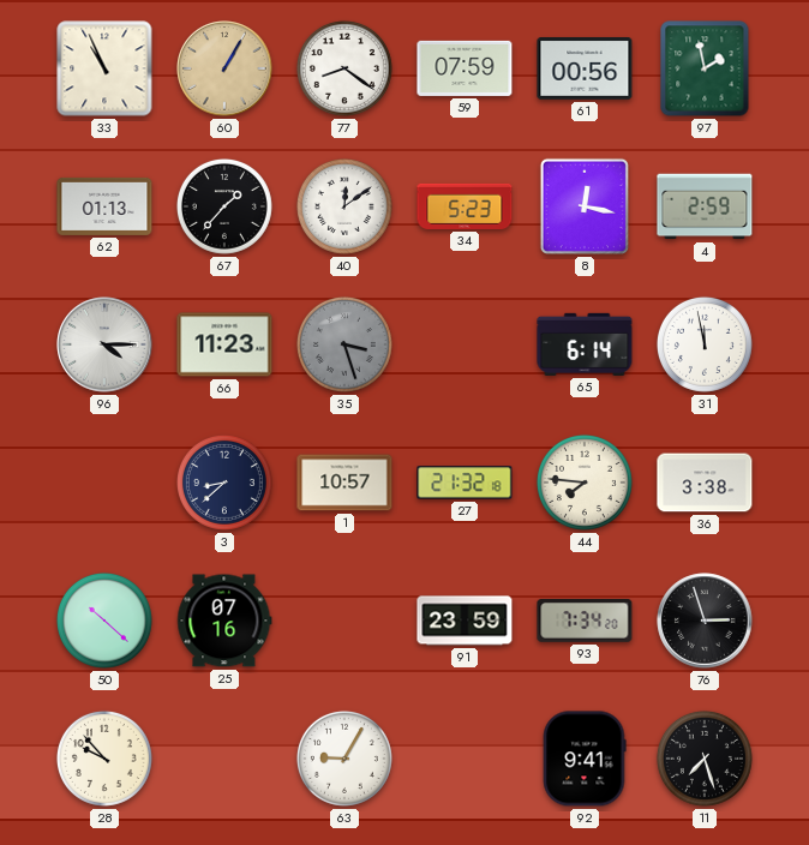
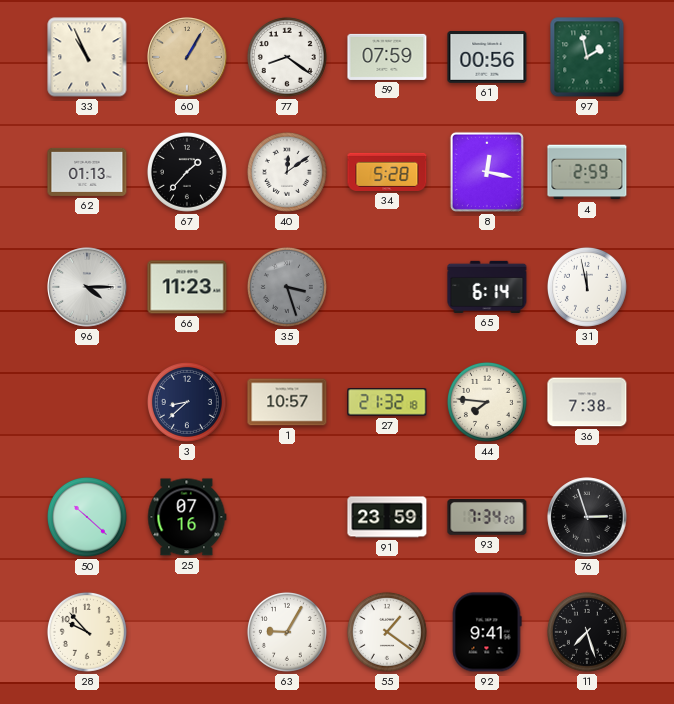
34: 5:23 -> 5:28
36: 3:38 -> 7:38
55: none -> 1:21
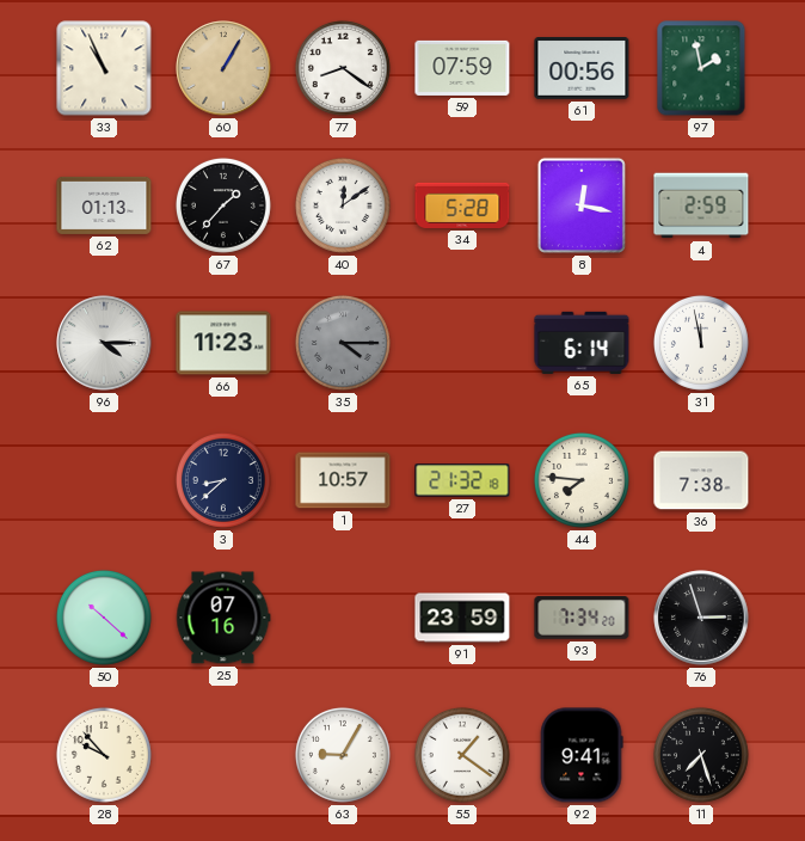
35: 3:27 -> 4:15
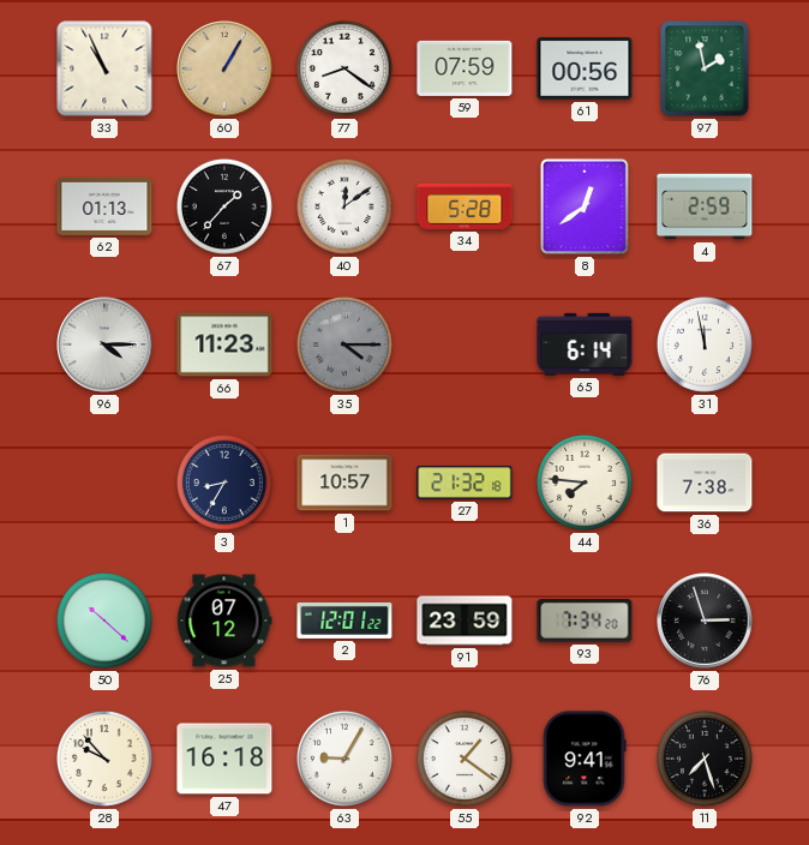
8: 12:17 -> 12:39
3: 8:38 -> 8:35
25: 07:16 -> 07:12
2: none -> 12:01
47: none -> 16:18
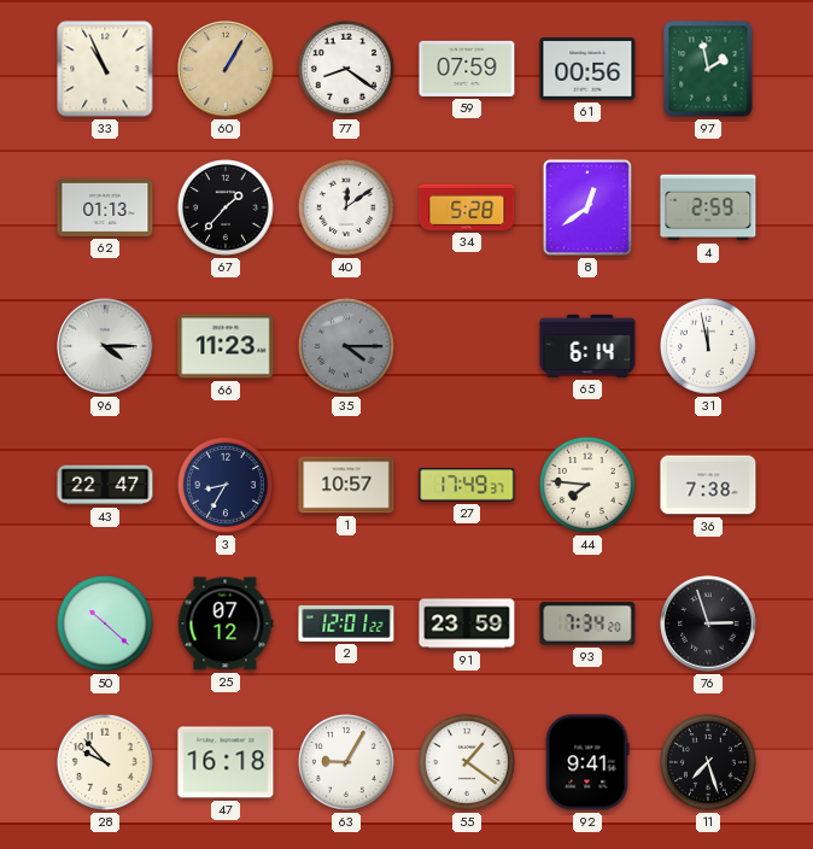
43: none -> 22:47
27: 21:32 -> 17:49
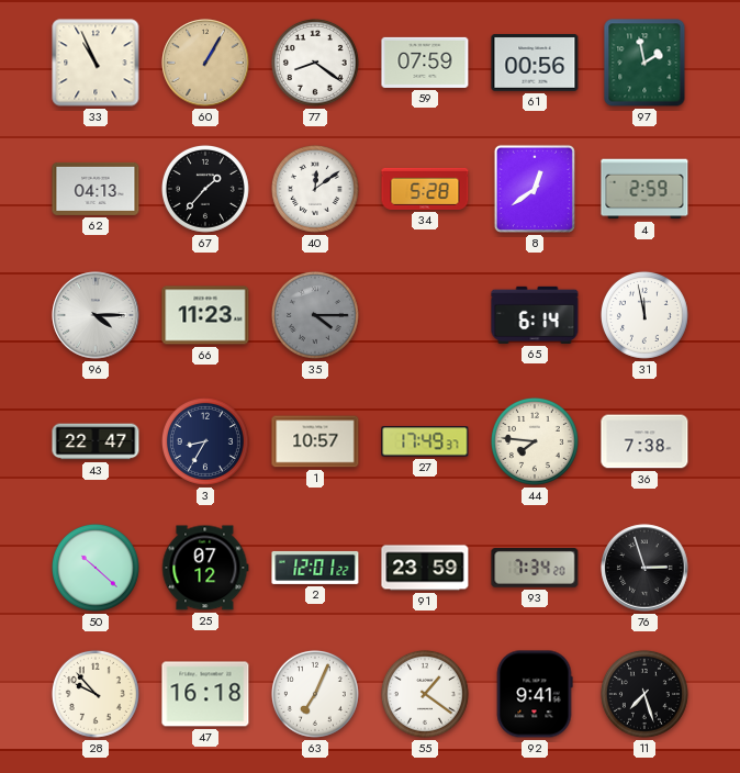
62: 01:13 -> 04:13
63: 9:05 -> 7:04
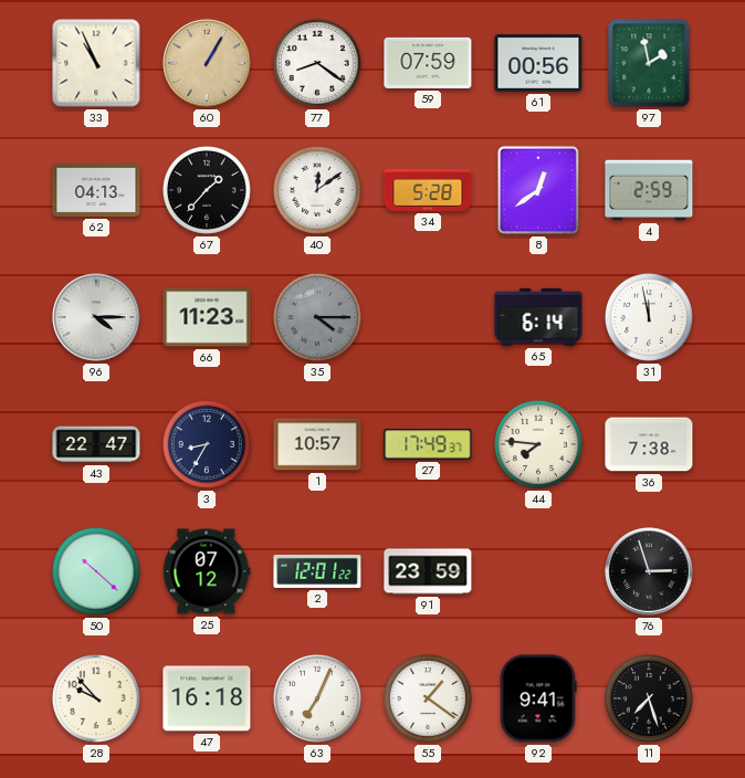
93: 7:34 -> none
